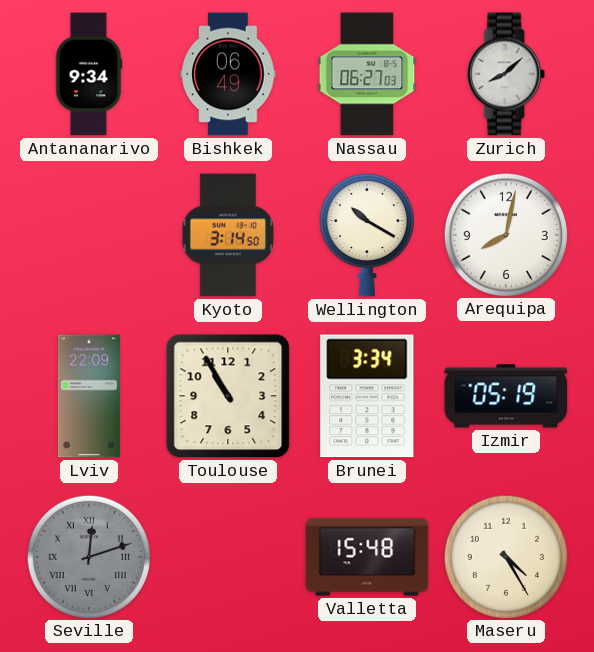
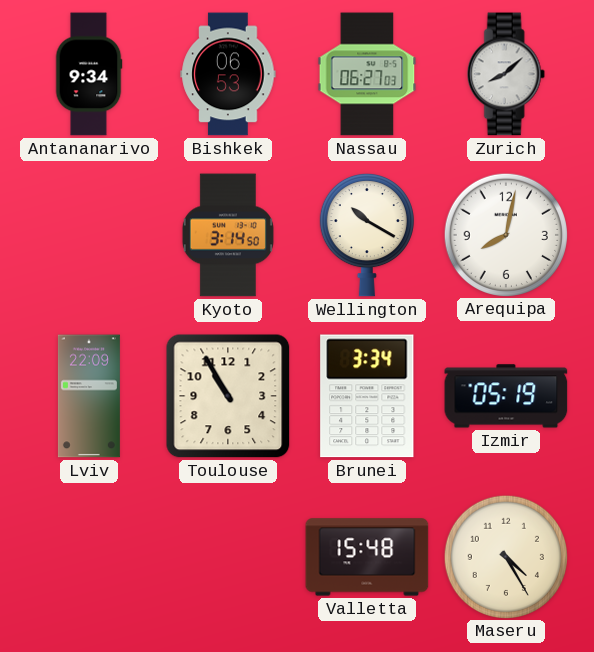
Bishkek: 06:49 -> 06:53
Seville: 12:12 -> none
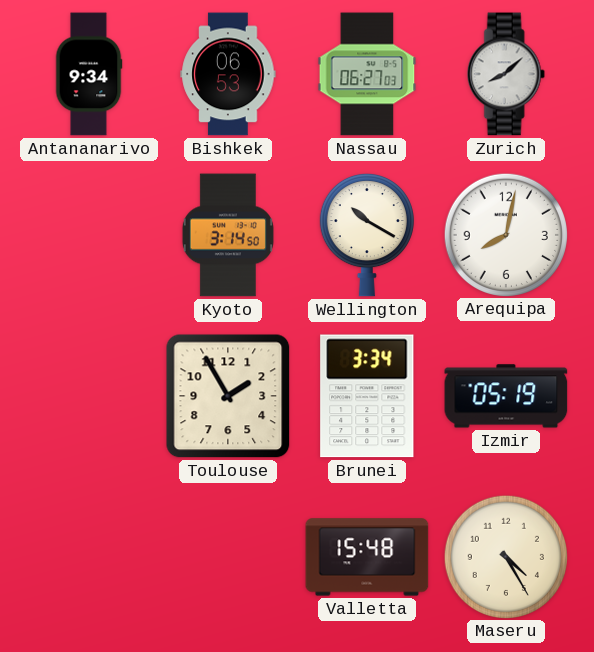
Lviv: 22:09 -> none
Toulouse: 10:55 -> 1:55
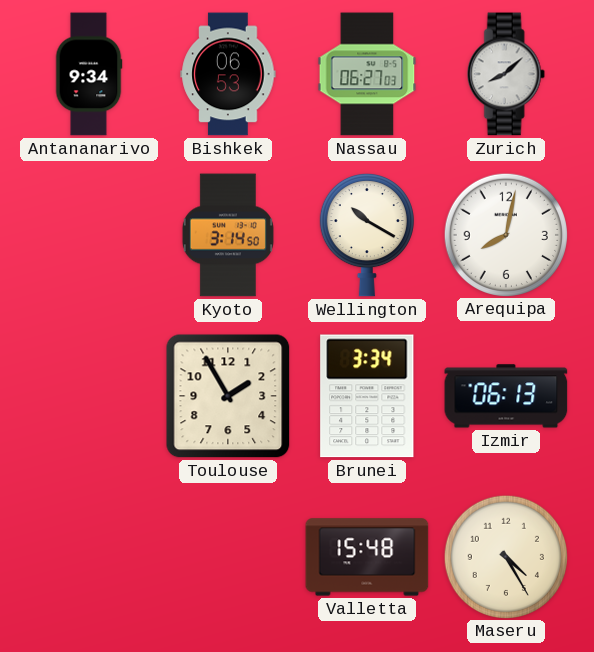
Izmir: 05:19 -> 06:13
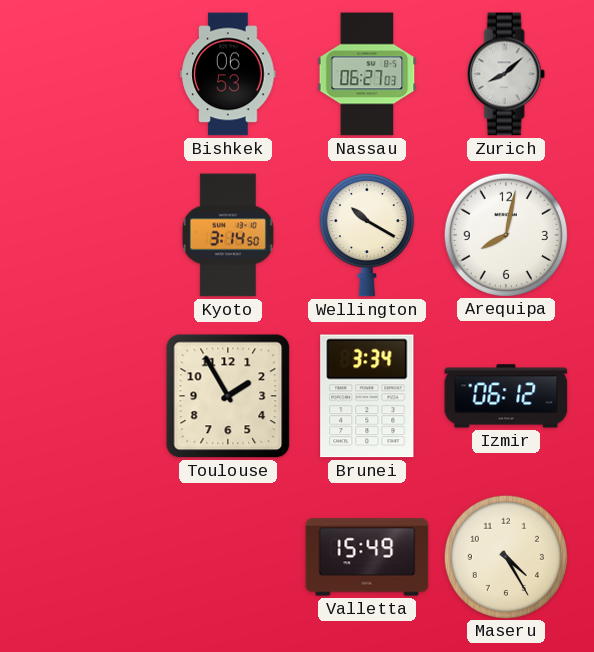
Antananarivo: 9:34 -> none
Izmir: 06:13 -> 06:12
Valletta: 15:48 -> 15:49
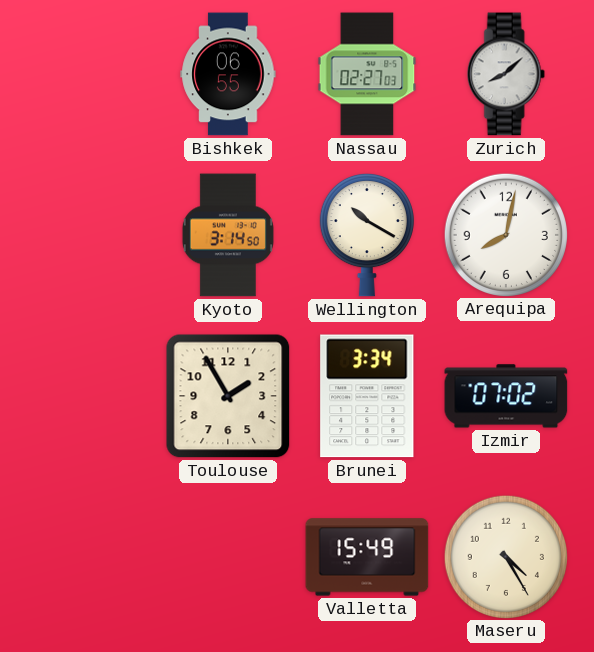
Bishkek: 06:53 -> 06:55
Nassau: 06:27 -> 02:27
Izmir: 06:12 -> 07:02
